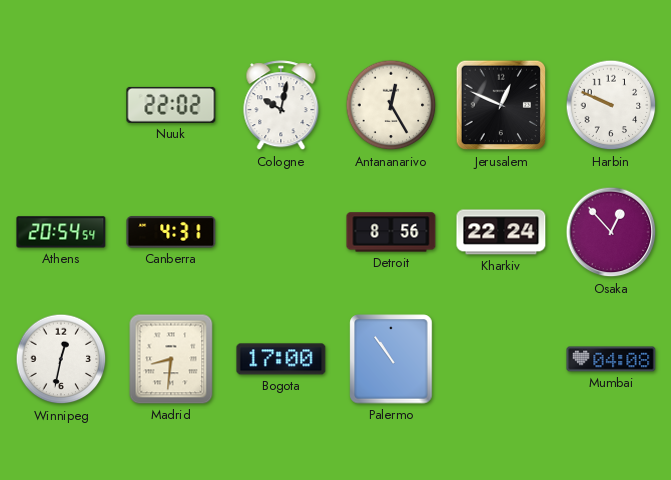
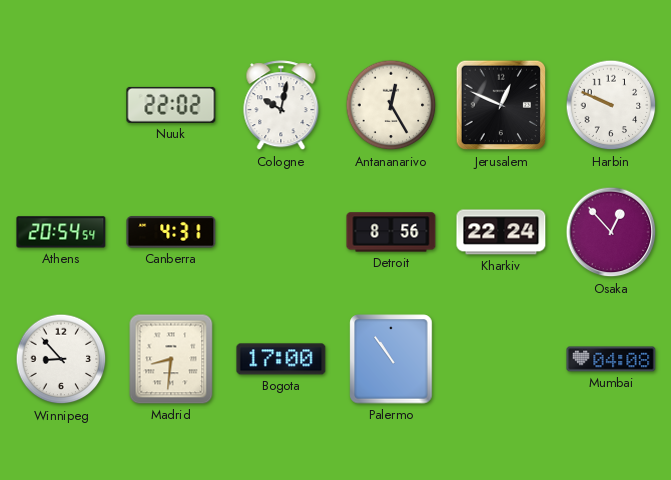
Winnipeg: 12:32 -> 8:53
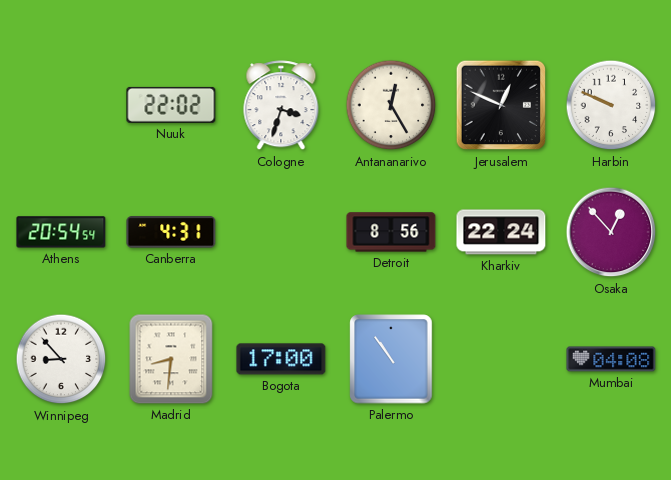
Cologne: 10:02 -> 3:33
